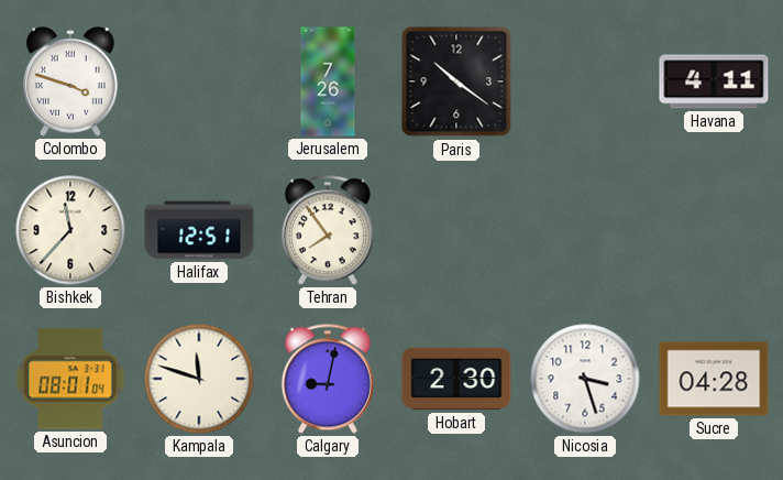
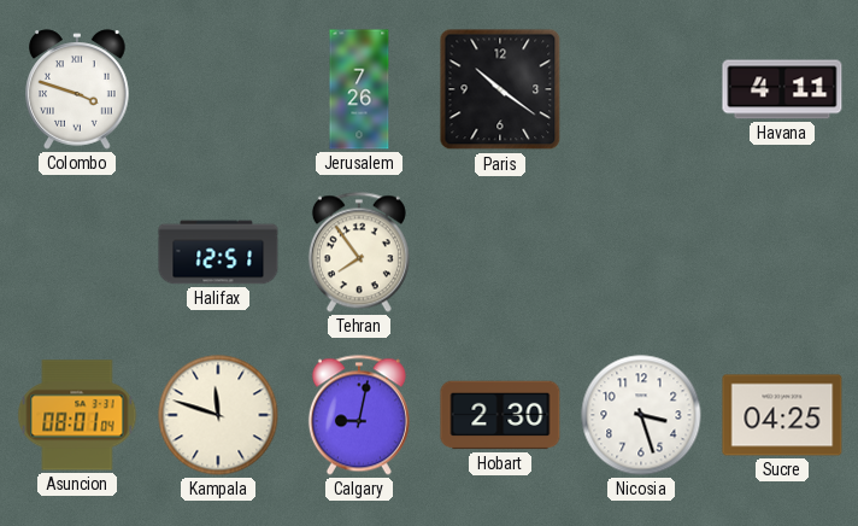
Bishkek: 11:37 -> none
Sucre: 04:28 -> 04:25
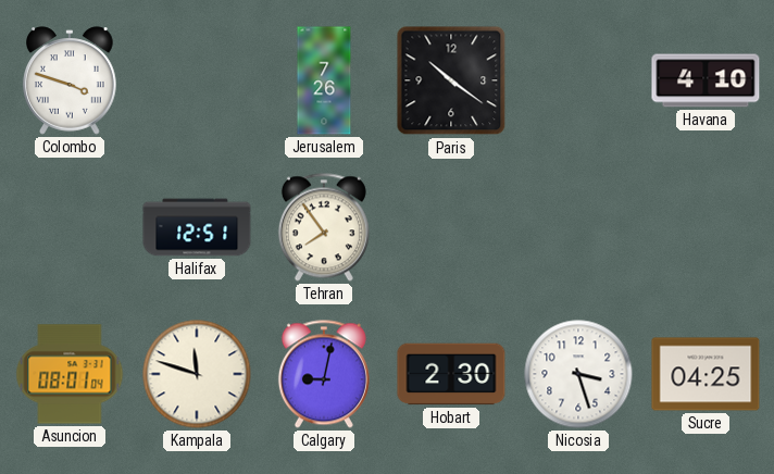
Havana: 4:11 -> 4:10
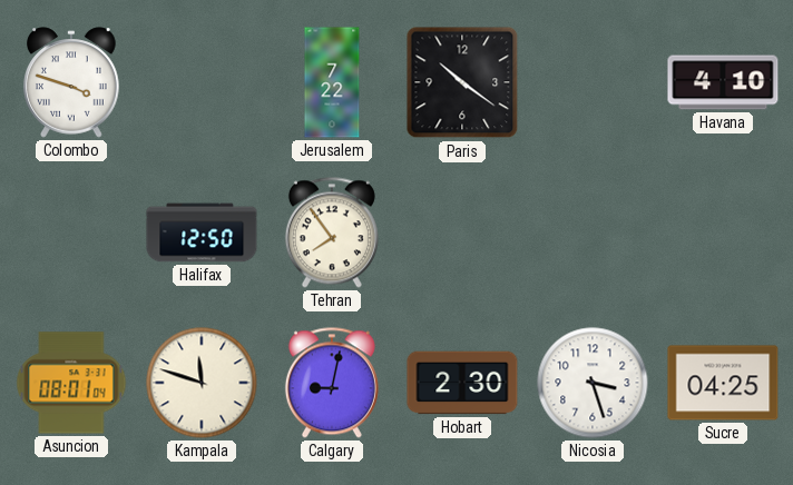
Jerusalem: 7:26 -> 7:22
Halifax: 12:51 -> 12:50
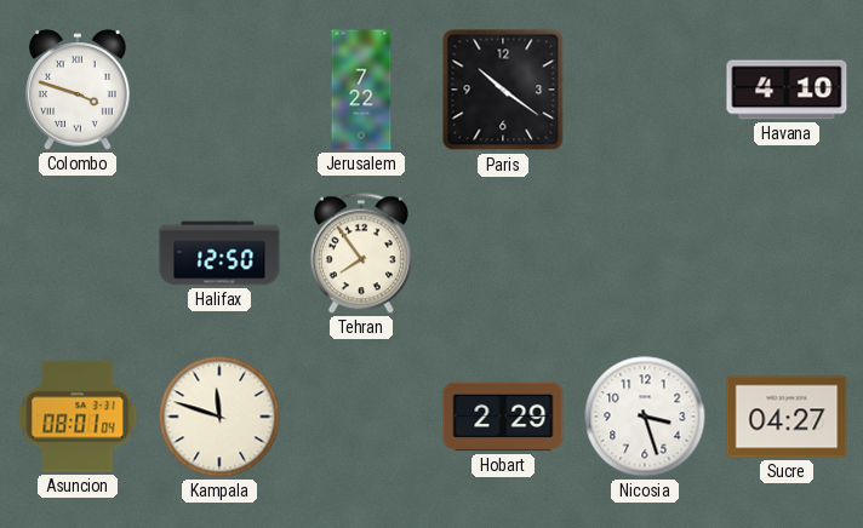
Calgary: 9:02 -> none
Hobart: 2:30 -> 2:29
Sucre: 04:25 -> 04:27
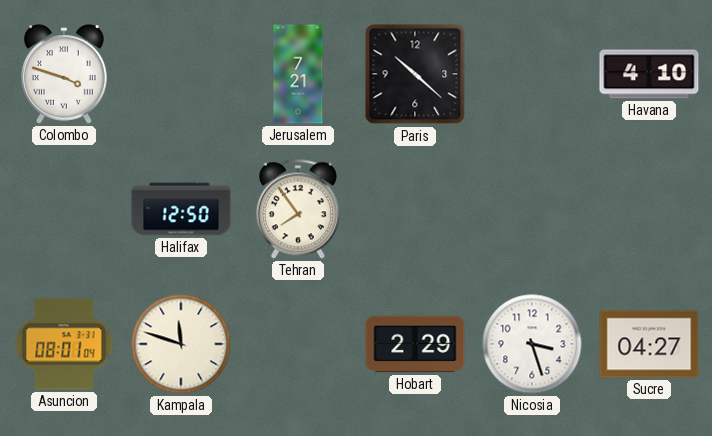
Jerusalem: 7:22 -> 7:21
Paris: 10:21 -> 10:22
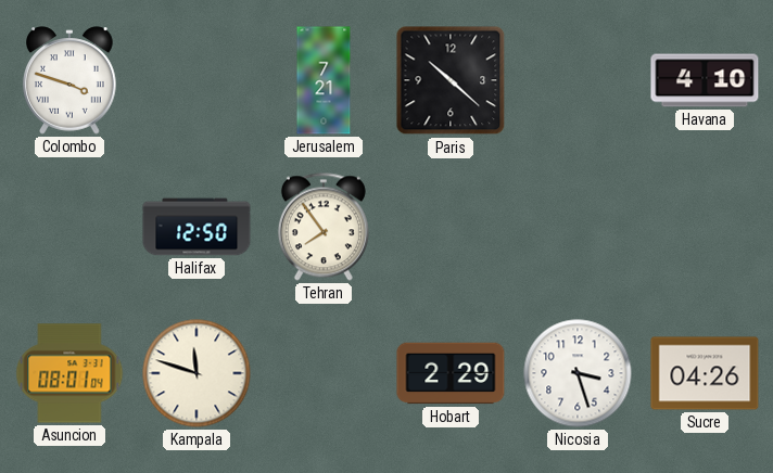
Sucre: 04:27 -> 04:26
